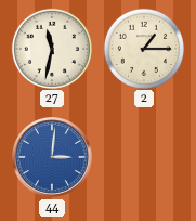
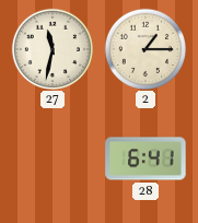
44: 3:01 -> none
28: none -> 6:41
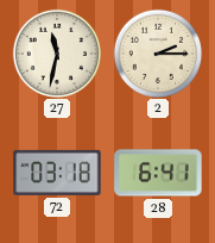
2: 1:15 -> 2:15
72: none -> 03:18
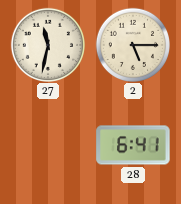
2: 2:15 -> 5:15
72: 03:18 -> none
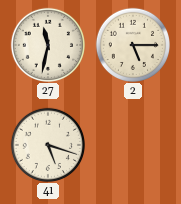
41: none -> 5:18
28: 6:41 -> none
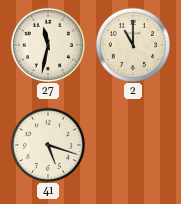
2: 5:15 -> 11:00
